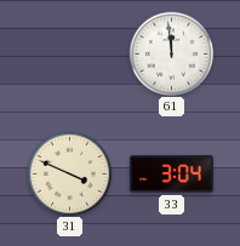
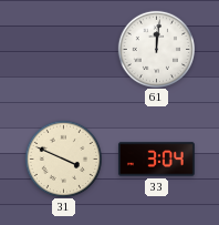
61: 11:59 -> 12:01
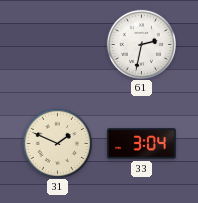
61: 12:01 -> 2:32
31: 3:49 -> 1:49
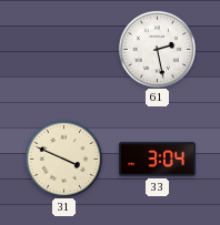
61: 2:32 -> 2:28
31: 1:49 -> 3:49
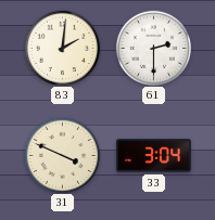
83: none -> 2:01
61: 2:28 -> 2:30
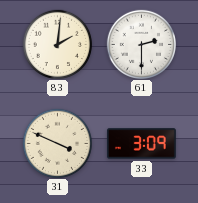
33: 3:04 -> 3:09
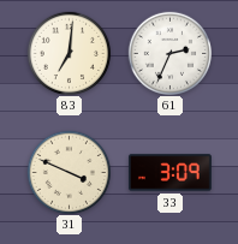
83: 2:01 -> 7:01
61: 2:30 -> 2:34
